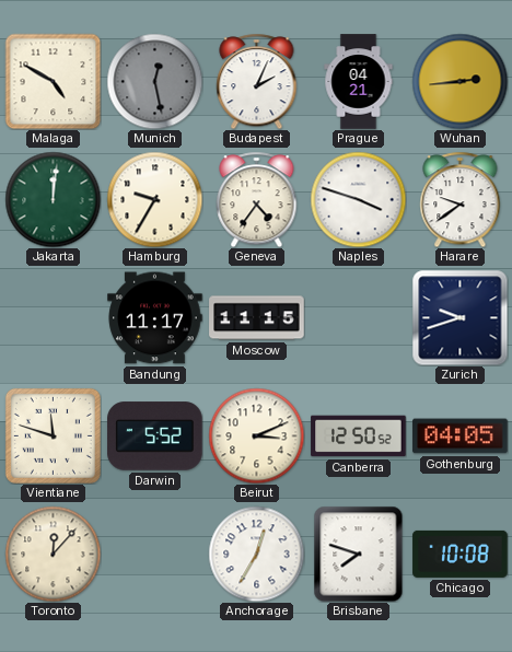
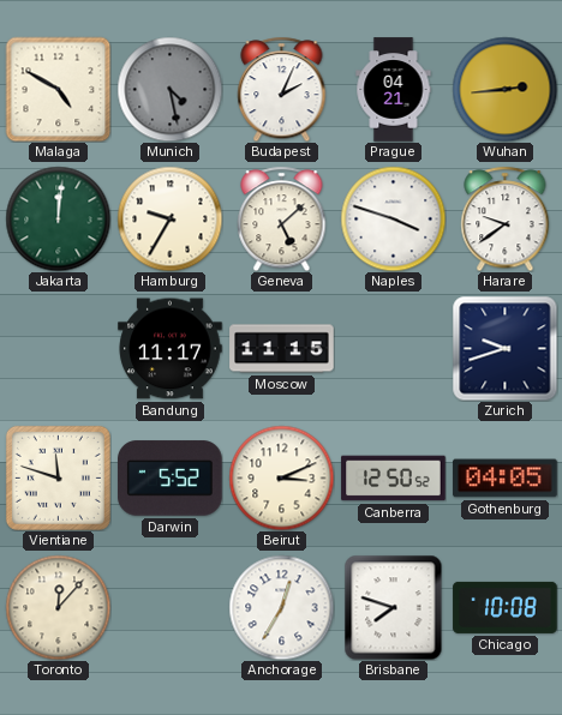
Munich: 12:28 -> 4:28
Geneva: 4:36 -> 5:08
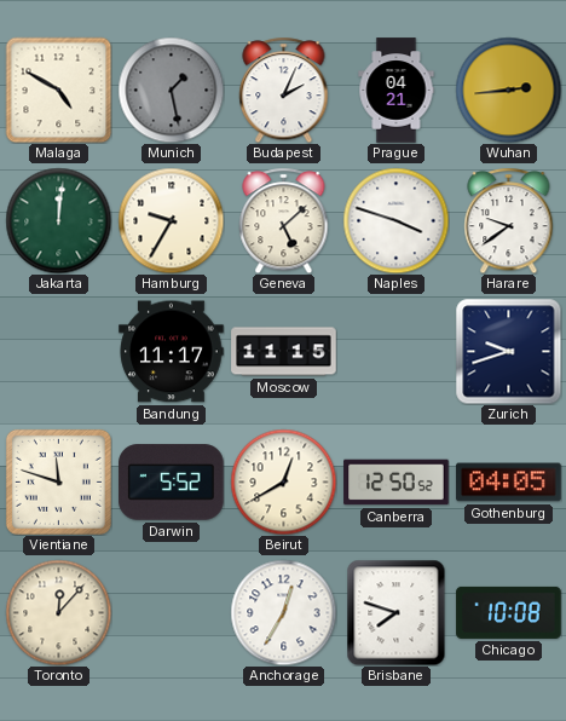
Munich: 4:28 -> 1:28
Beirut: 3:11 -> 12:40
